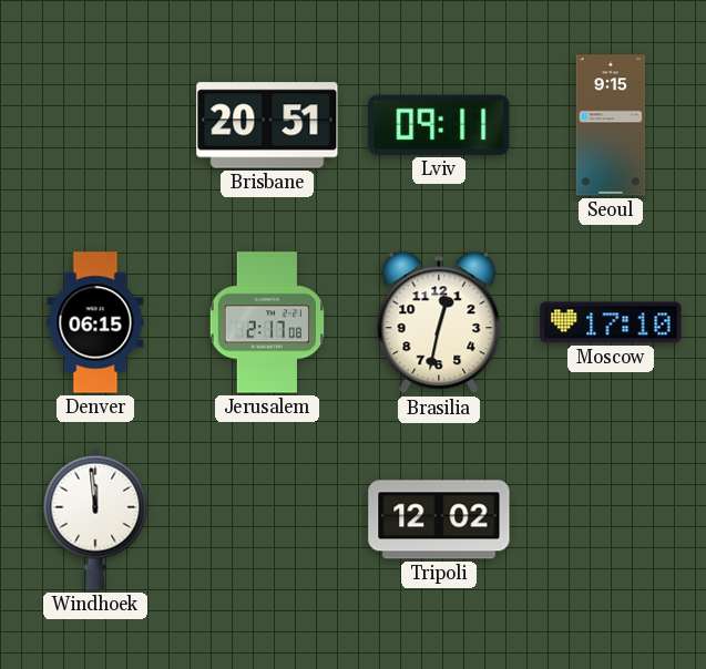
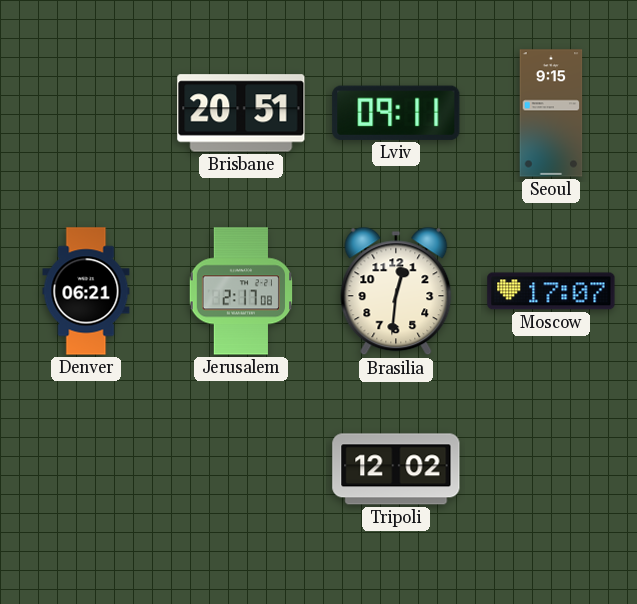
Denver: 06:15 -> 06:21
Brasilia: 12:32 -> 12:31
Moscow: 17:10 -> 17:07
Windhoek: 11:59 -> none
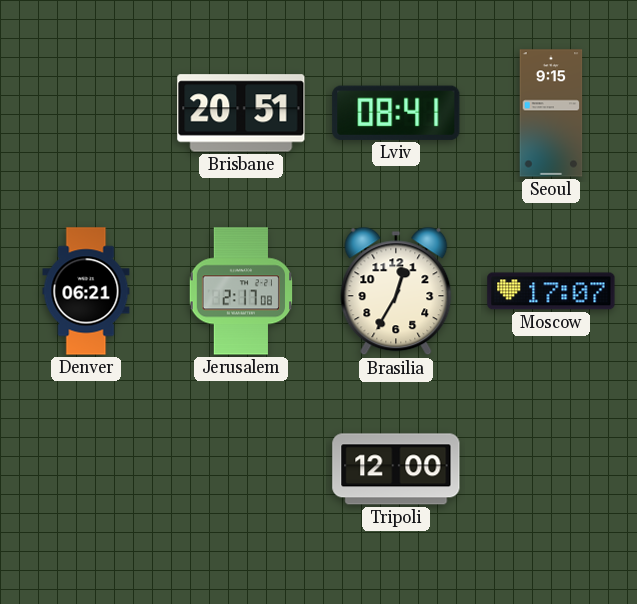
Lviv: 09:11 -> 08:41
Brasilia: 12:31 -> 12:35
Tripoli: 12:02 -> 12:00
